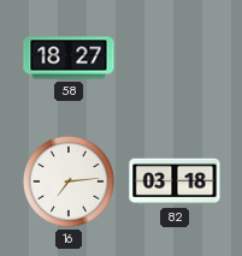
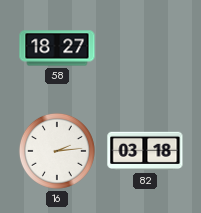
16: 7:14 -> 2:14
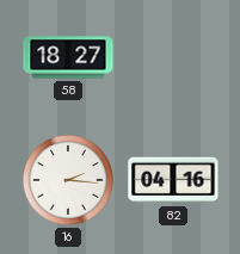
16: 2:14 -> 2:16
82: 03:18 -> 04:16
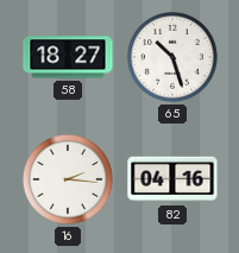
65: none -> 10:27
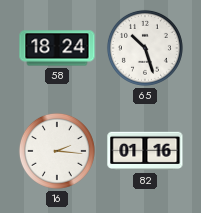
58: 18:27 -> 18:24
82: 04:16 -> 01:16
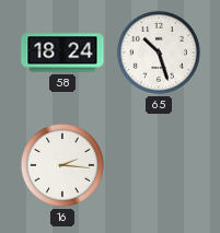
82: 01:16 -> none
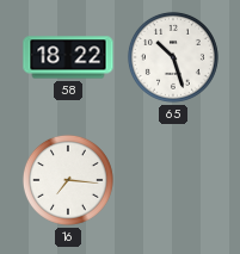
58: 18:24 -> 18:22
16: 2:16 -> 7:16
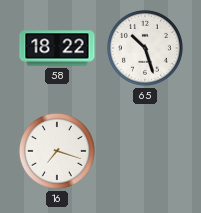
16: 7:16 -> 7:18
